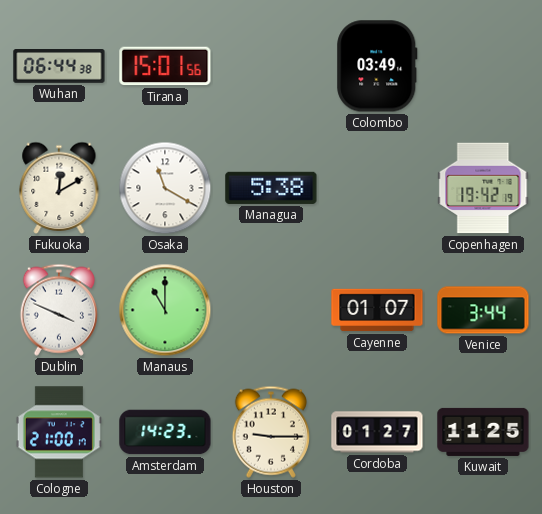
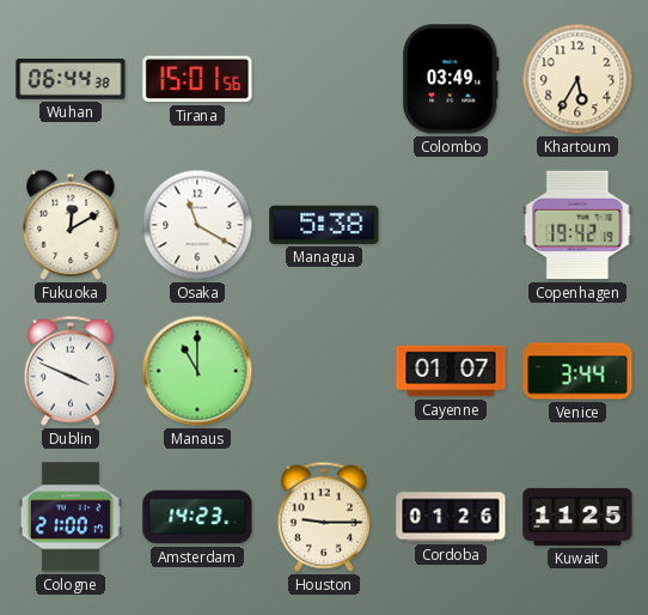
Khartoum: none -> 5:35
Cordoba: 01:27 -> 01:26
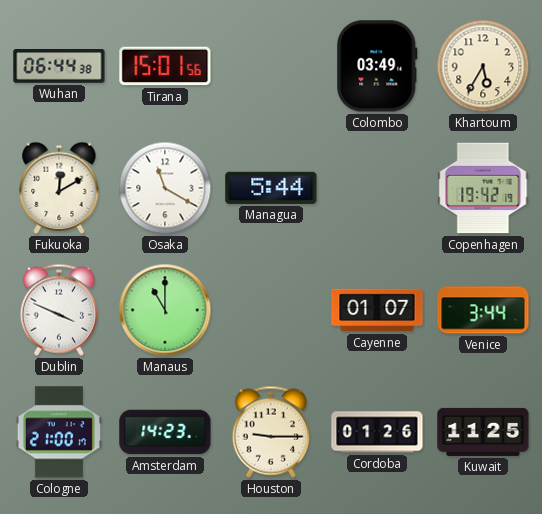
Managua: 5:38 -> 5:44
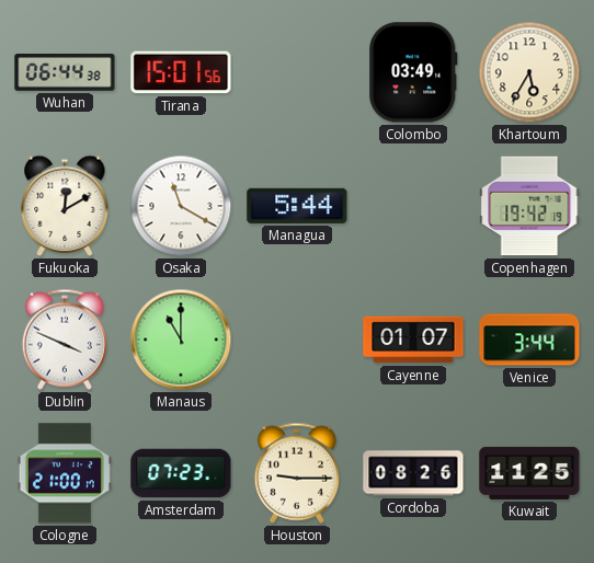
Amsterdam: 14:23 -> 07:23
Cordoba: 01:26 -> 08:26
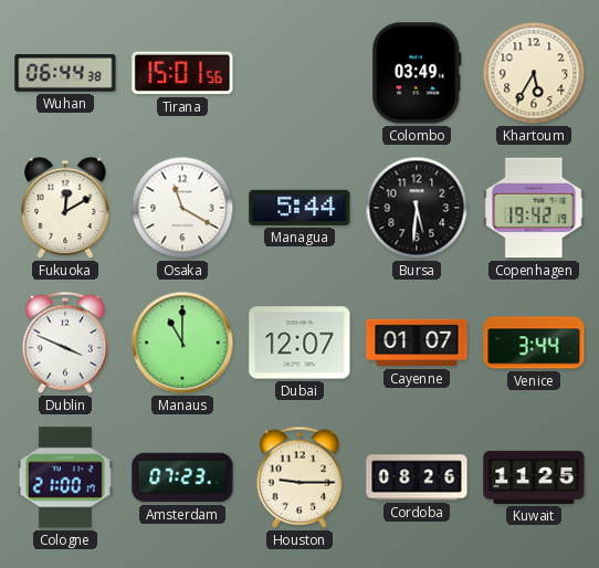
Bursa: none -> 5:31
Dubai: none -> 12:07
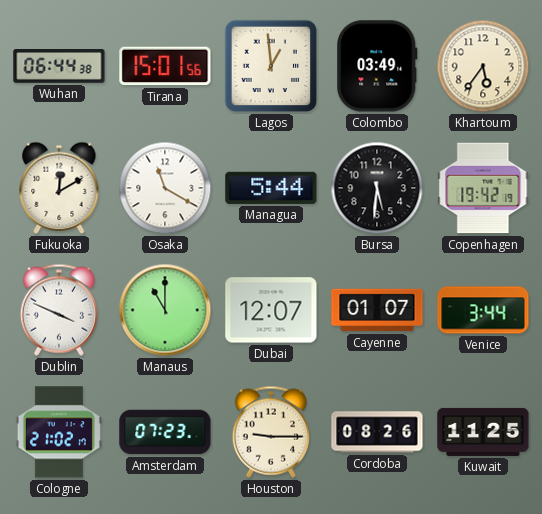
Lagos: none -> 12:59
Khartoum: 5:35 -> 5:36
Cologne: 21:00 -> 21:02
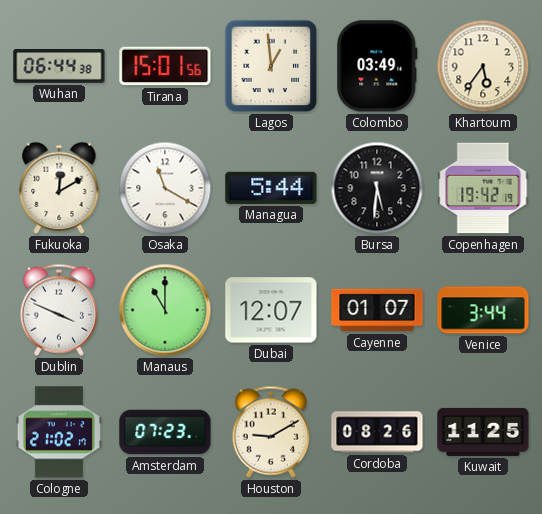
Houston: 9:15 -> 9:10
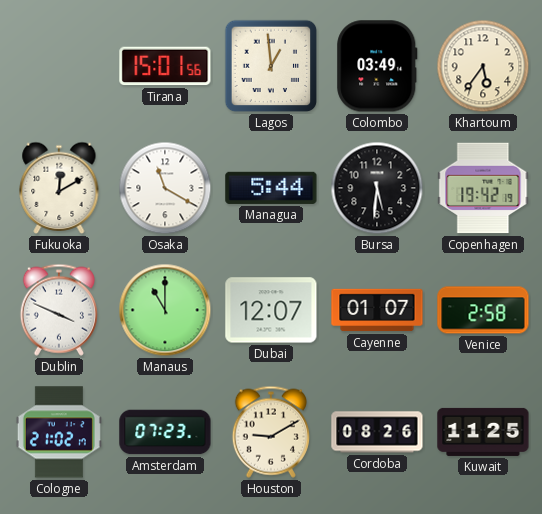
Wuhan: 06:44 -> none
Venice: 3:44 -> 2:58
